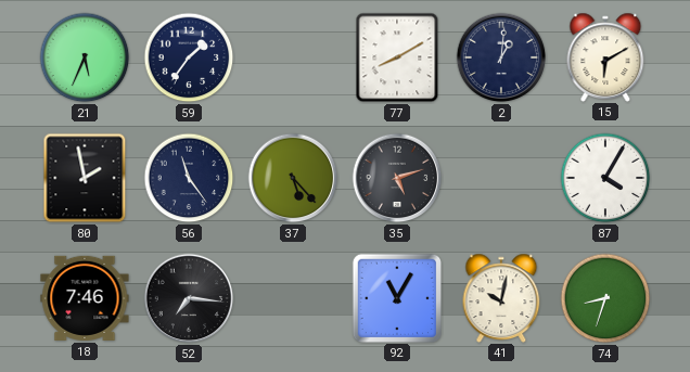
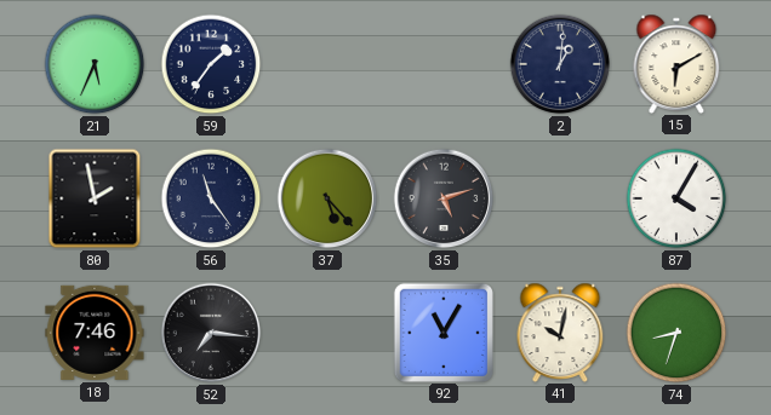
77: 8:10 -> none
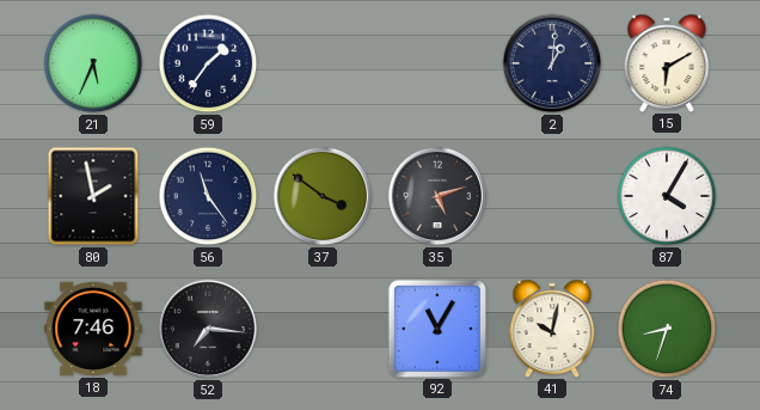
37: 5:23 -> 3:51
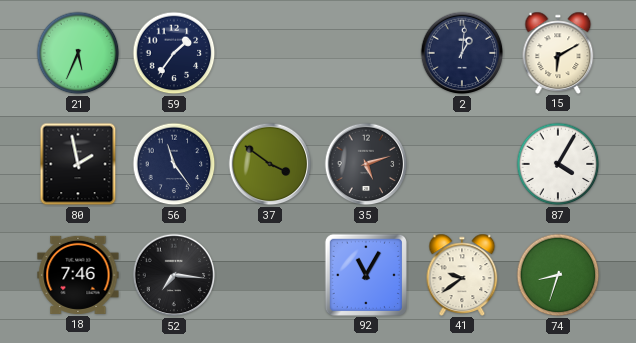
41: 10:02 -> 9:39
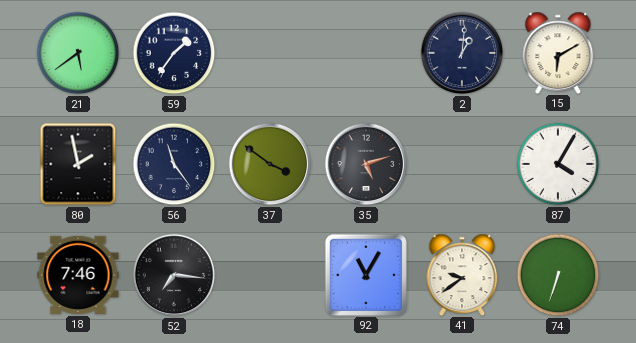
21: 5:34 -> 5:39
74: 8:33 -> 6:33
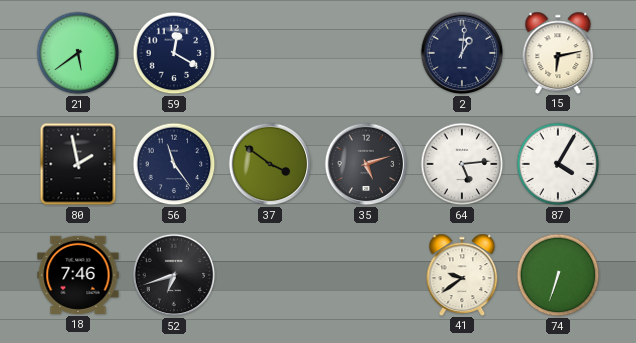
59: 1:36 -> 12:20
15: 6:10 -> 6:13
64: none -> 5:14
52: 7:16 -> 6:42
92: 11:05 -> none
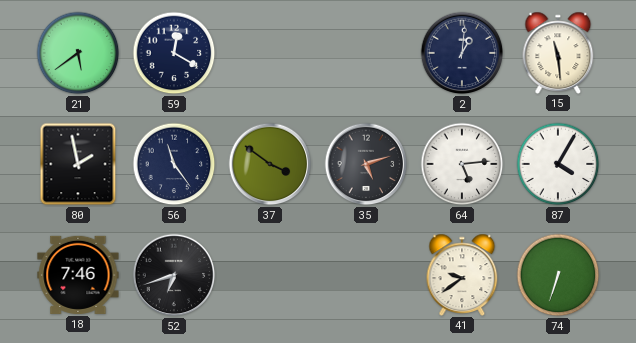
15: 6:13 -> 11:29
